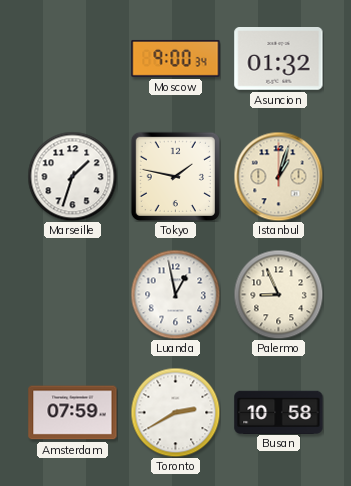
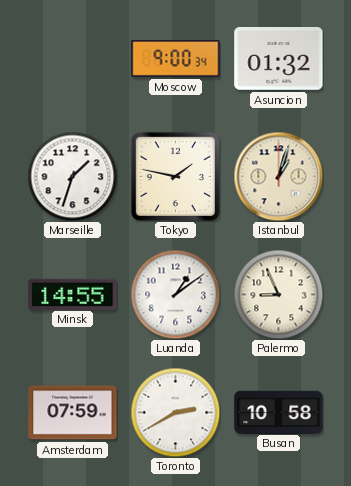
Minsk: none -> 14:55
Luanda: 12:58 -> 1:09
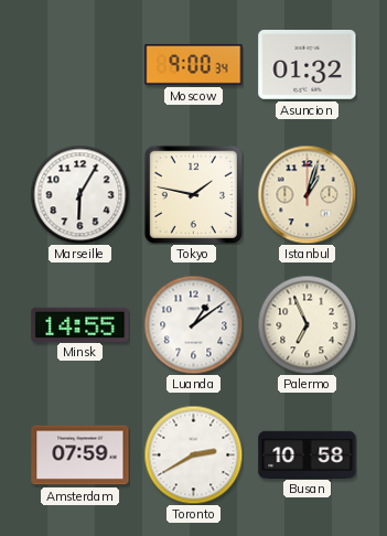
Marseille: 1:33 -> 6:05
Palermo: 8:56 -> 6:56
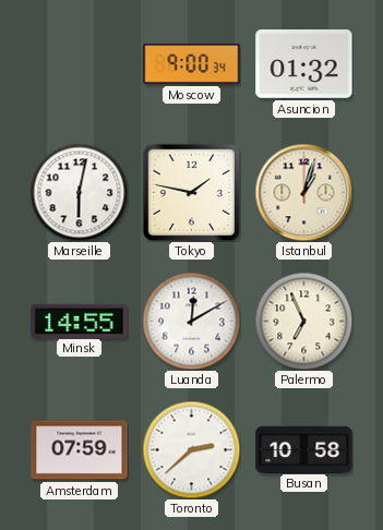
Marseille: 6:05 -> 6:02
Luanda: 1:09 -> 12:10
Toronto: 2:40 -> 2:38
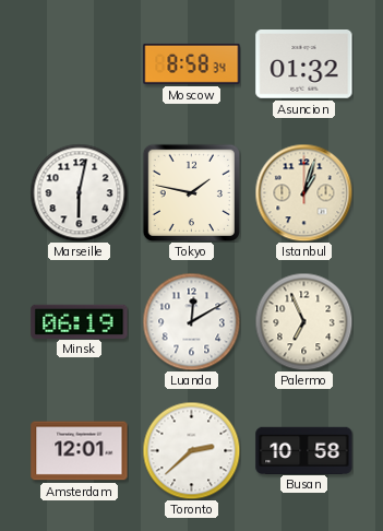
Moscow: 9:00 -> 8:58
Minsk: 14:55 -> 06:19
Amsterdam: 07:59 -> 12:01
